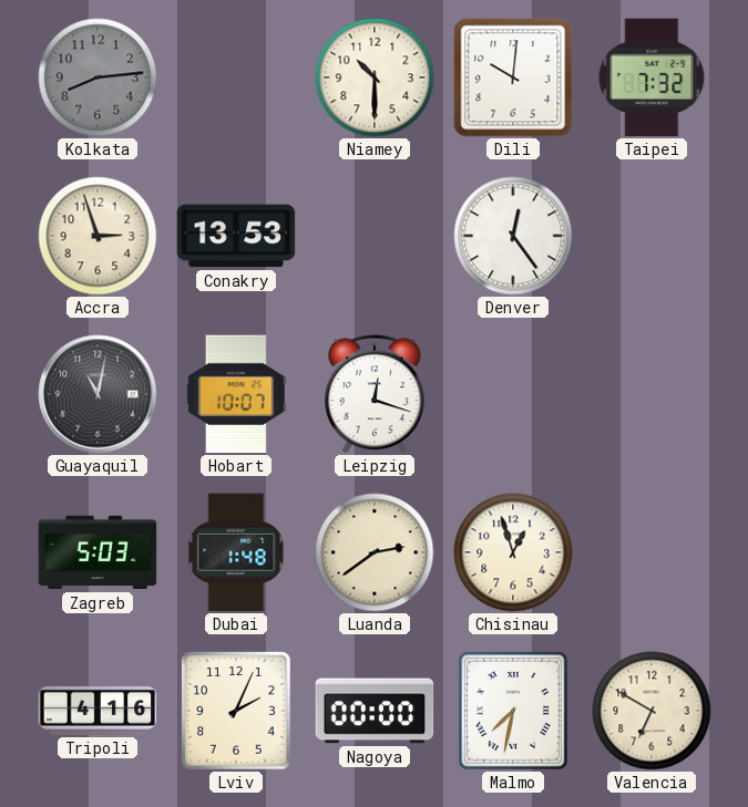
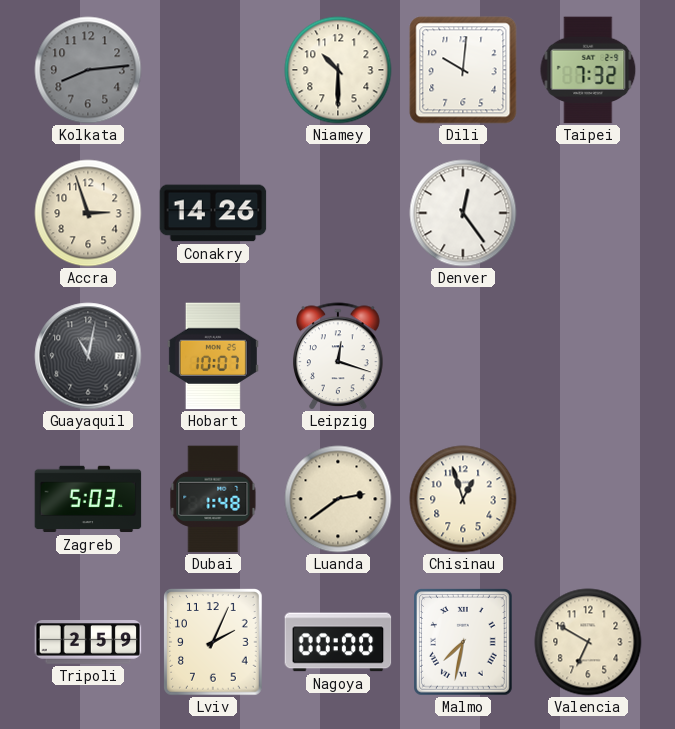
Conakry: 13:53 -> 14:26
Tripoli: 4:16 -> 2:59
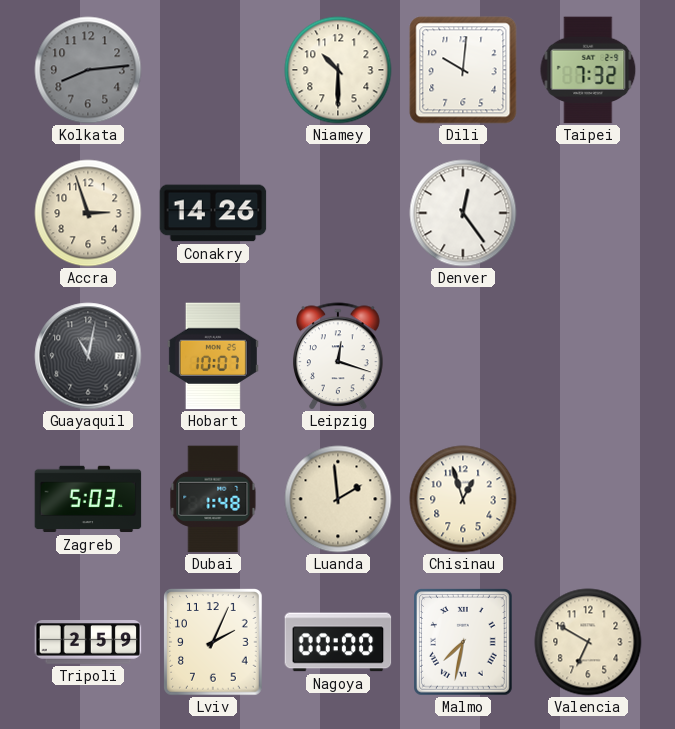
Luanda: 2:39 -> 1:59
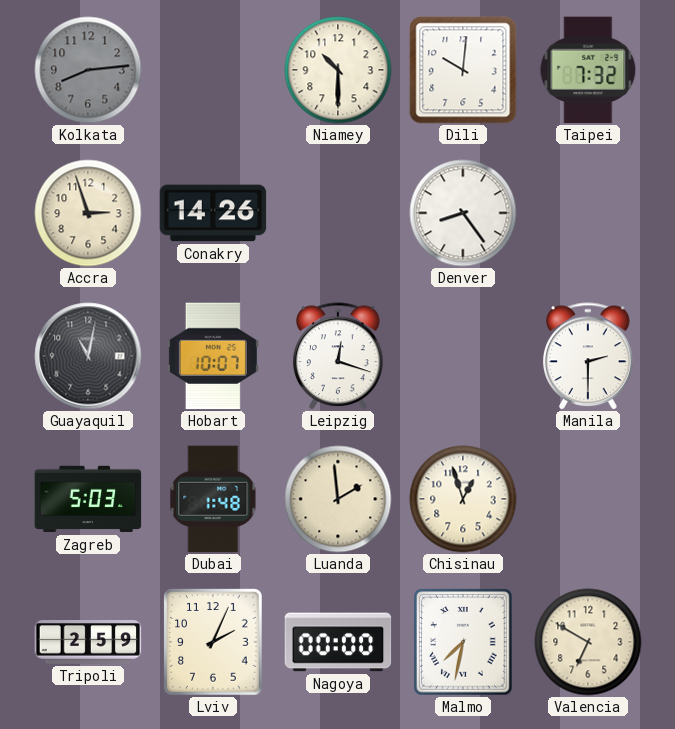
Denver: 12:24 -> 8:24
Manila: none -> 2:30
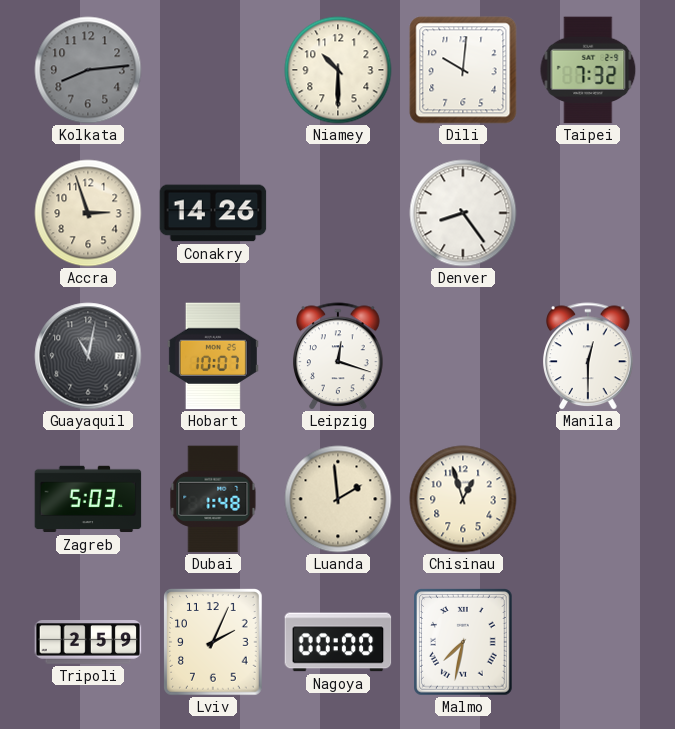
Manila: 2:30 -> 12:30
Valencia: 6:50 -> none
